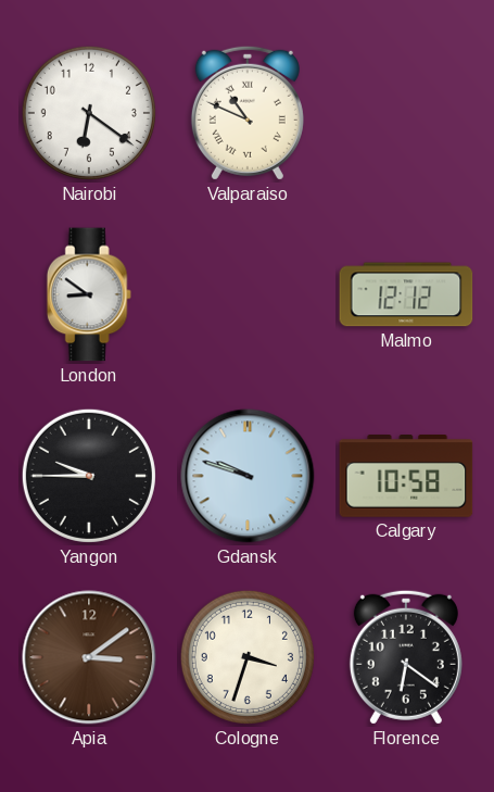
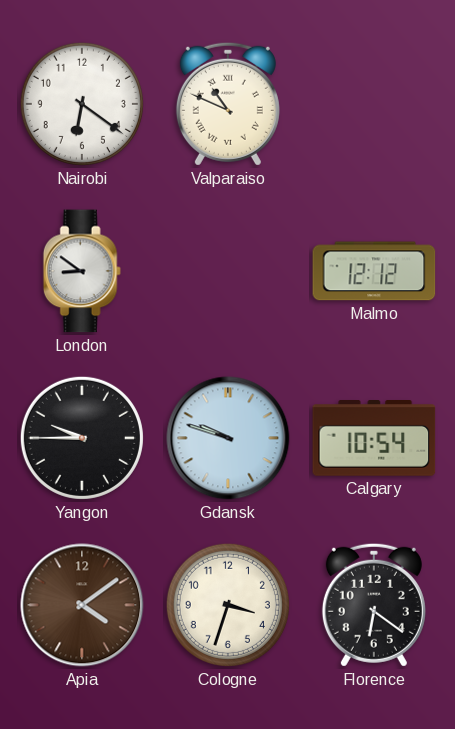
Calgary: 10:58 -> 10:54
Apia: 3:09 -> 4:09
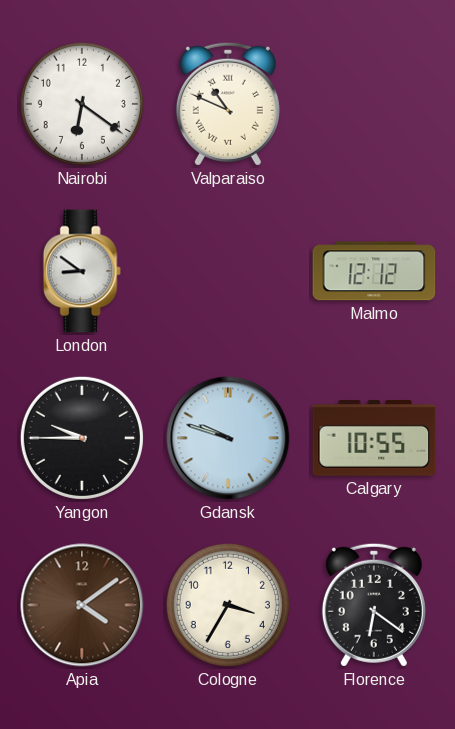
Calgary: 10:54 -> 10:55
Cologne: 3:33 -> 3:35
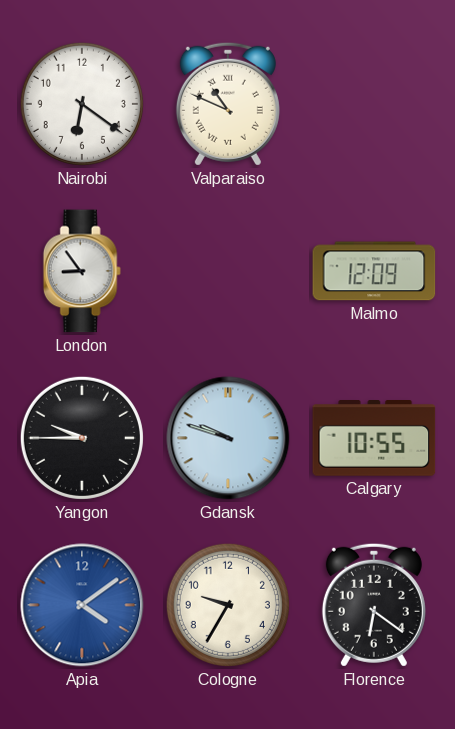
London: 8:51 -> 8:54
Malmo: 12:12 -> 12:09
Apia dial: brown -> blue
Cologne: 3:35 -> 9:35
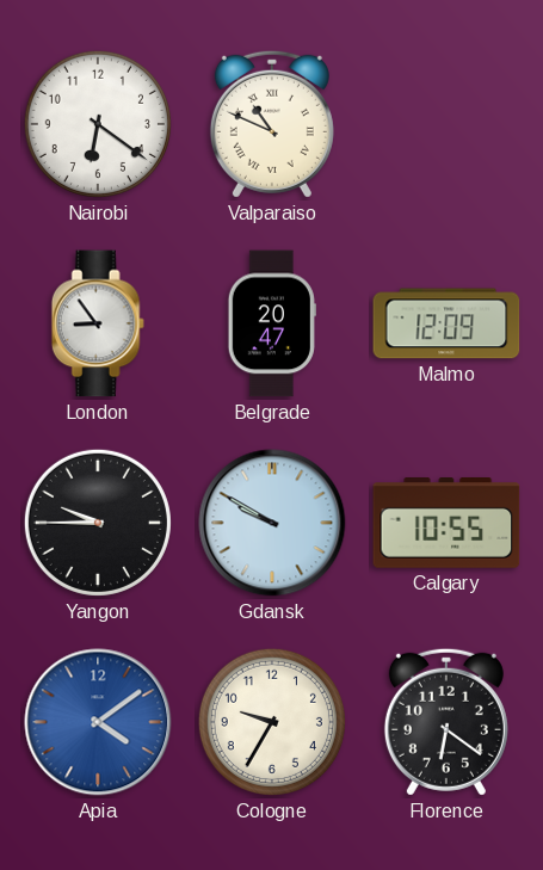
Belgrade: none -> 20:47
Gdansk: 9:48 -> 9:50
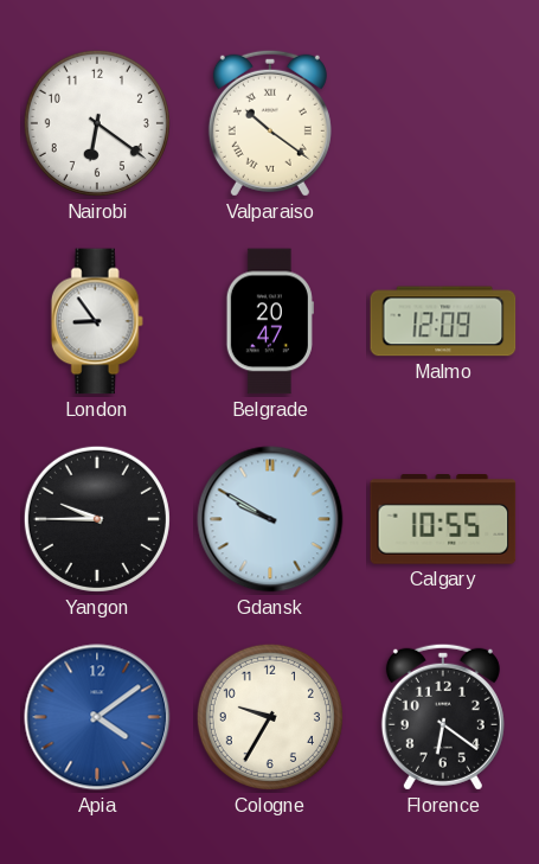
Valparaiso: 10:49 -> 10:21
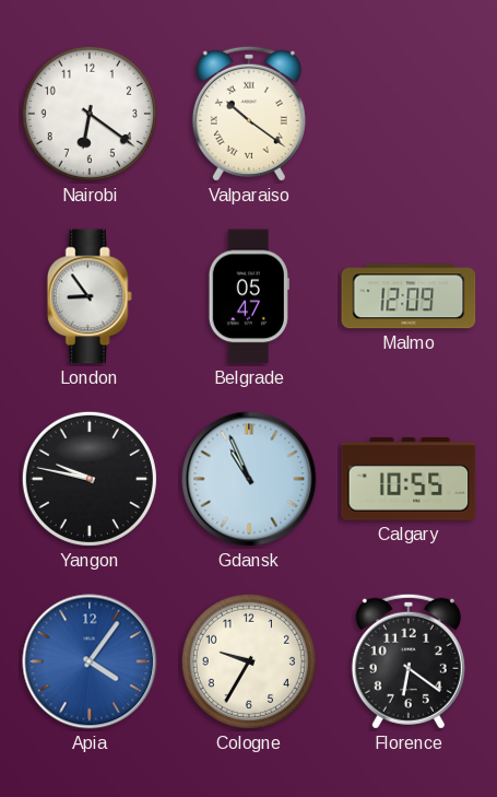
Belgrade: 20:47 -> 05:47
Yangon: 9:45 -> 9:47
Gdansk: 9:50 -> 10:56
Apia: 4:09 -> 4:06
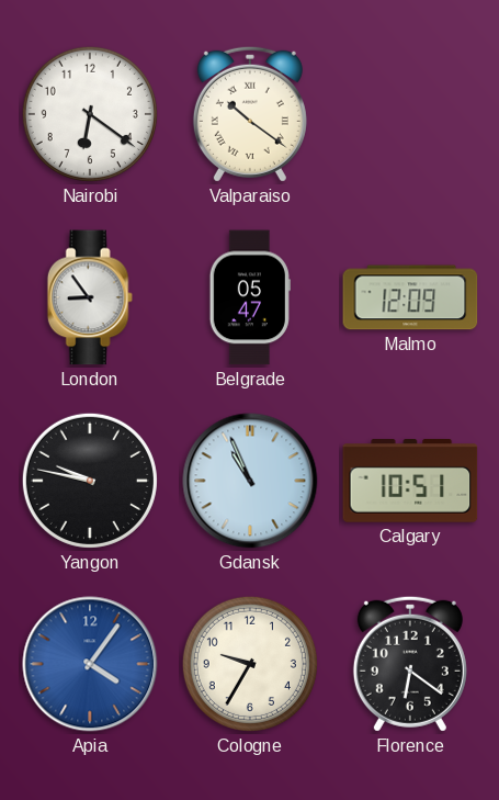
Calgary: 10:55 -> 10:51
